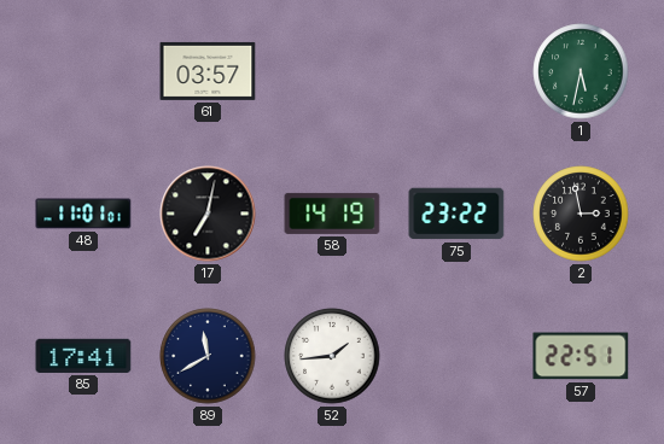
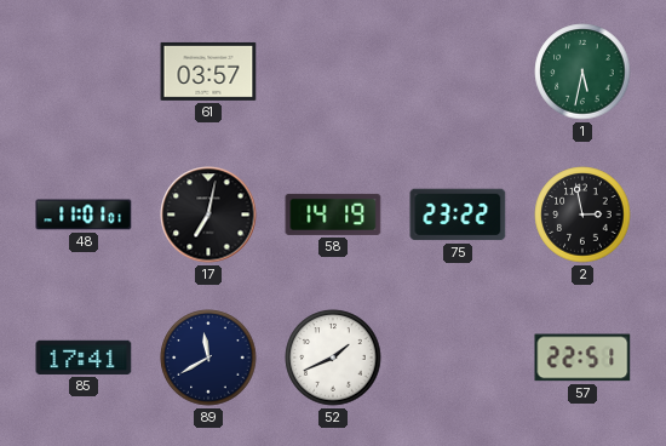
52: 1:44 -> 1:41
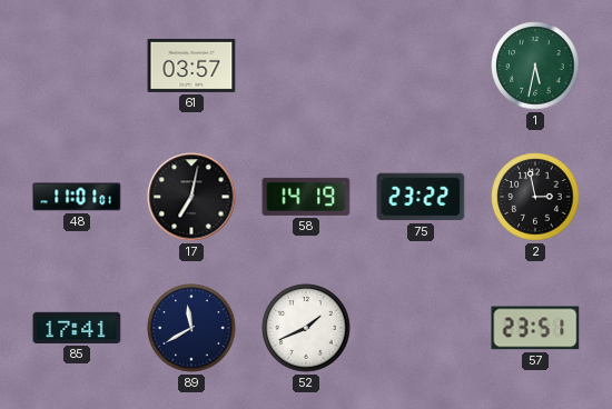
57: 22:51 -> 23:51
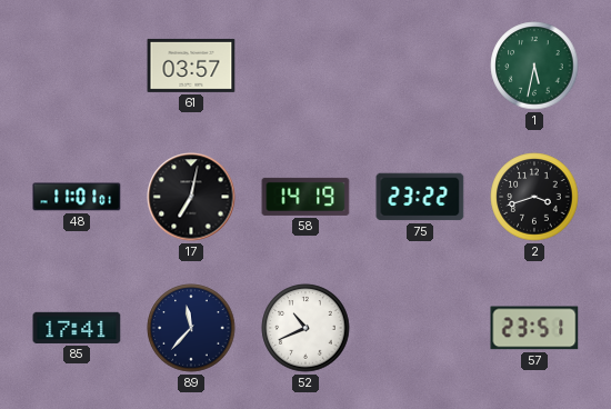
2: 2:58 -> 3:42
89: 11:40 -> 11:37
52: 1:41 -> 10:41
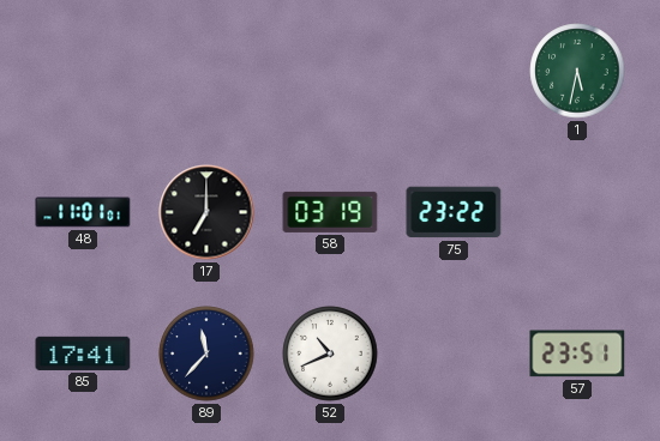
61: 03:57 -> none
17: 7:02 -> 7:00
58: 14:19 -> 03:19
2: 3:42 -> none
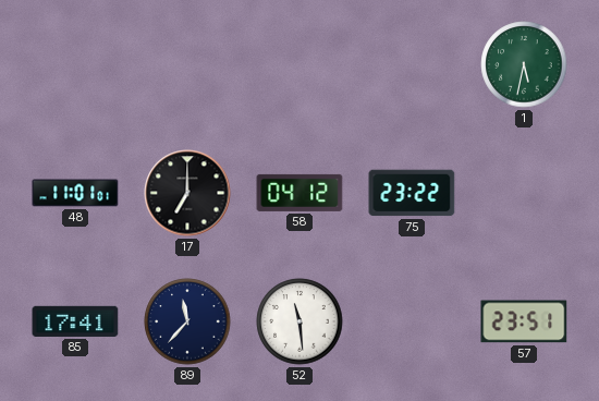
58: 03:19 -> 04:12
52: 10:41 -> 11:29
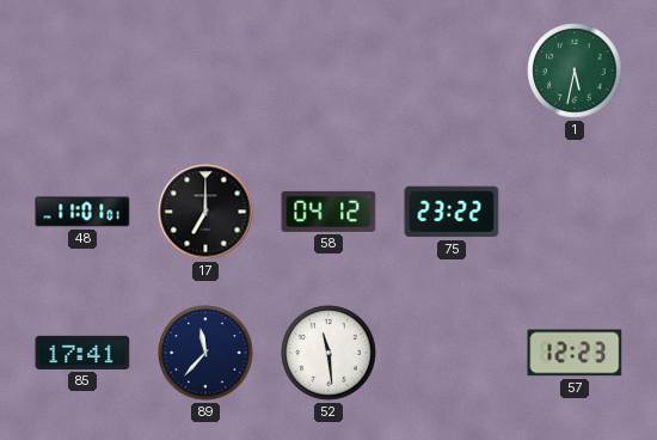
57: 23:51 -> 12:23
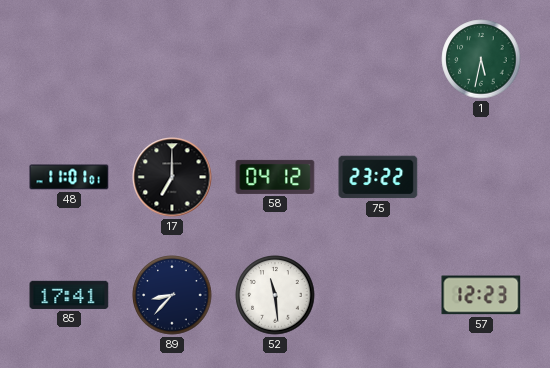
89: 11:37 -> 8:37
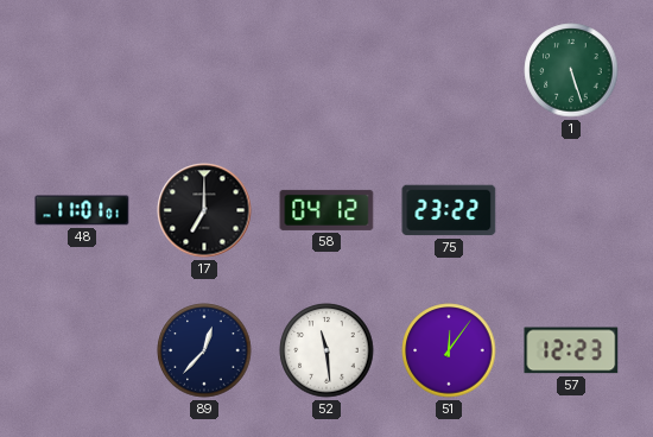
1: 5:32 -> 5:27
85: 17:41 -> none
89: 8:37 -> 12:37
51: none -> 12:06
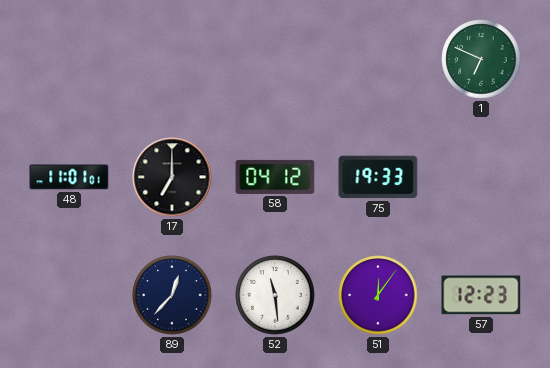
1: 5:27 -> 6:49
75: 23:22 -> 19:33
